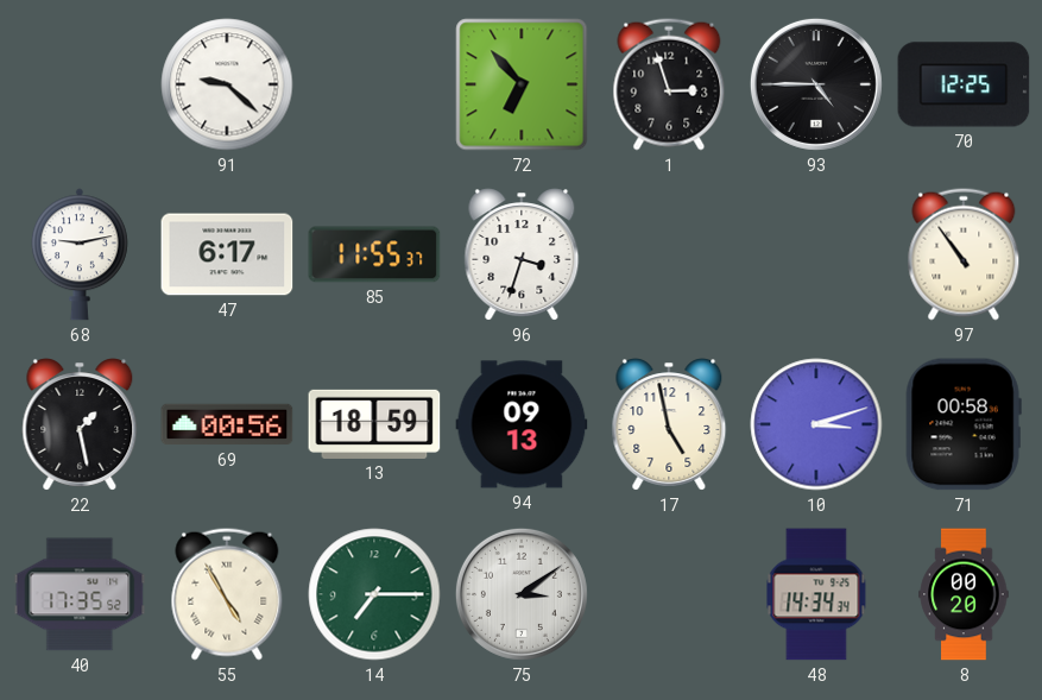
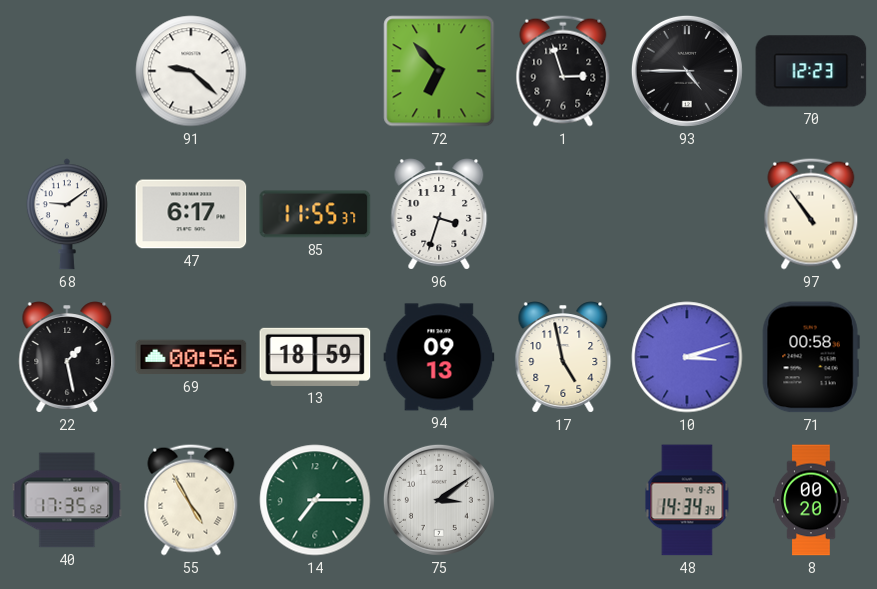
70: 12:25 -> 12:23
68: 9:13 -> 9:09
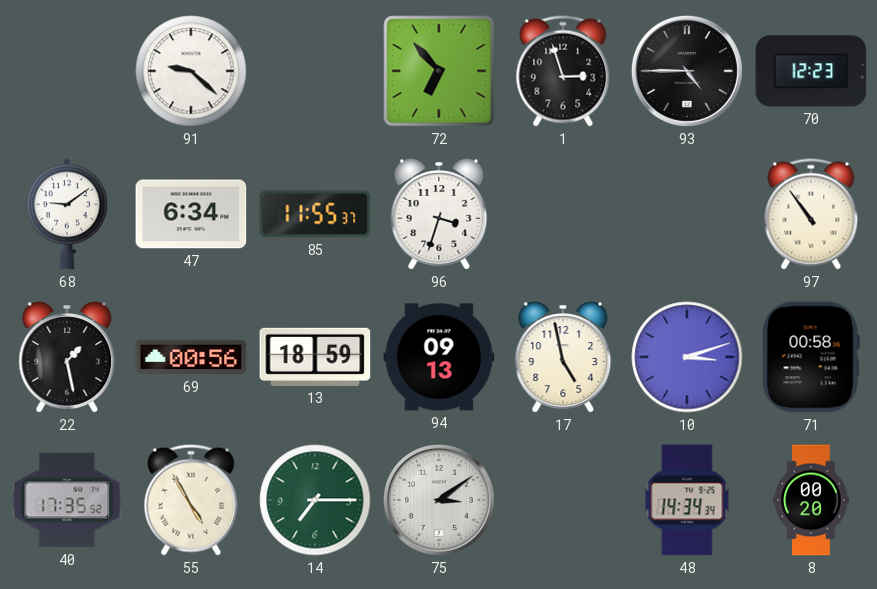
47: 6:17 -> 6:34
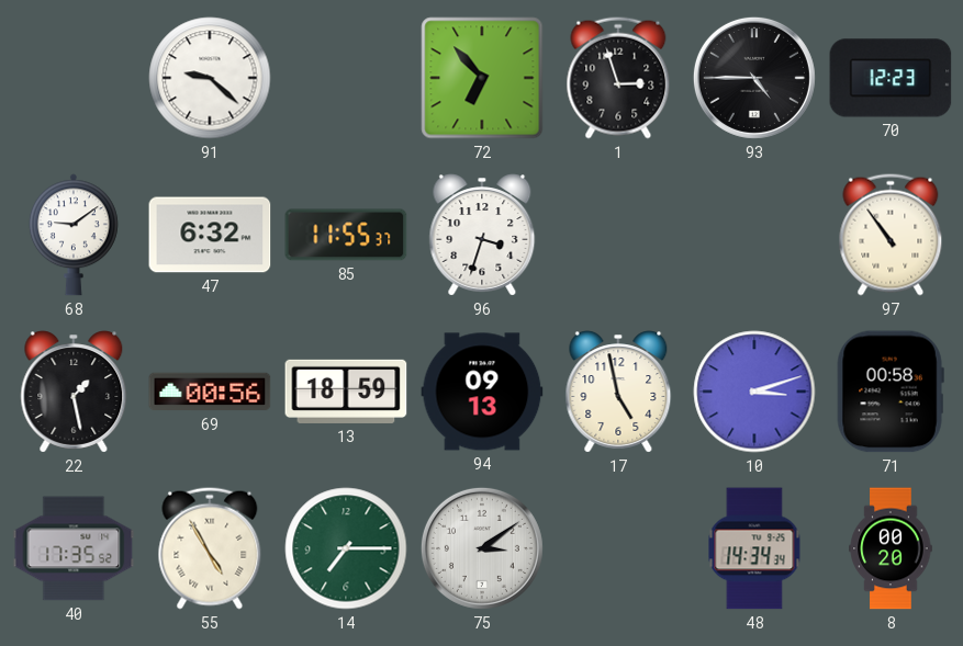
47: 6:34 -> 6:32
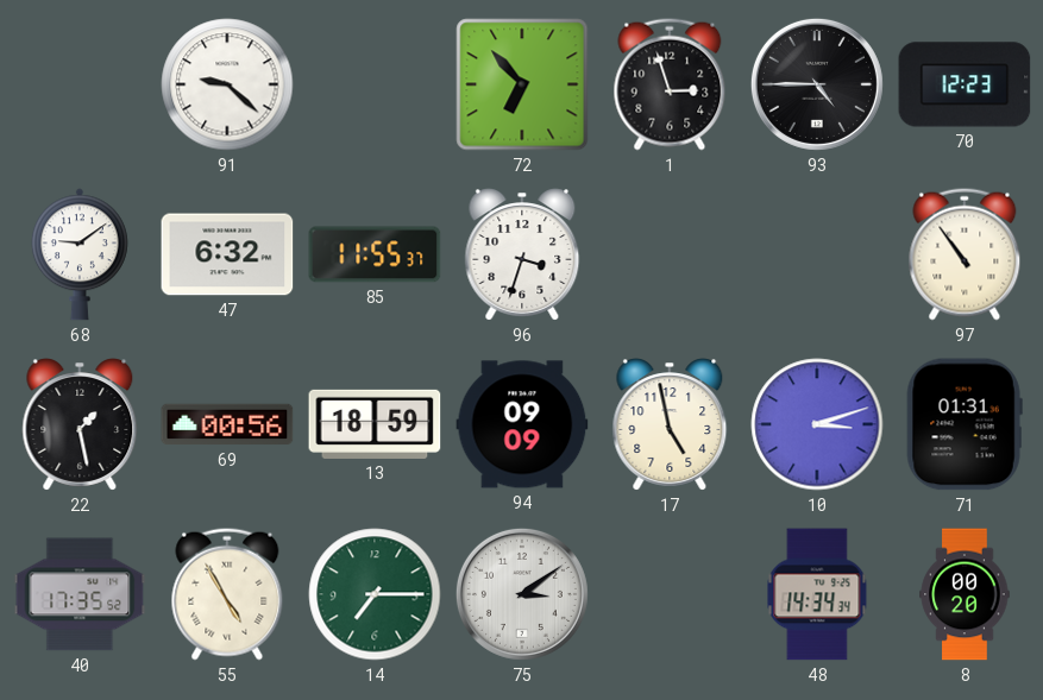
94: 09:13 -> 09:09
71: 00:58 -> 01:31
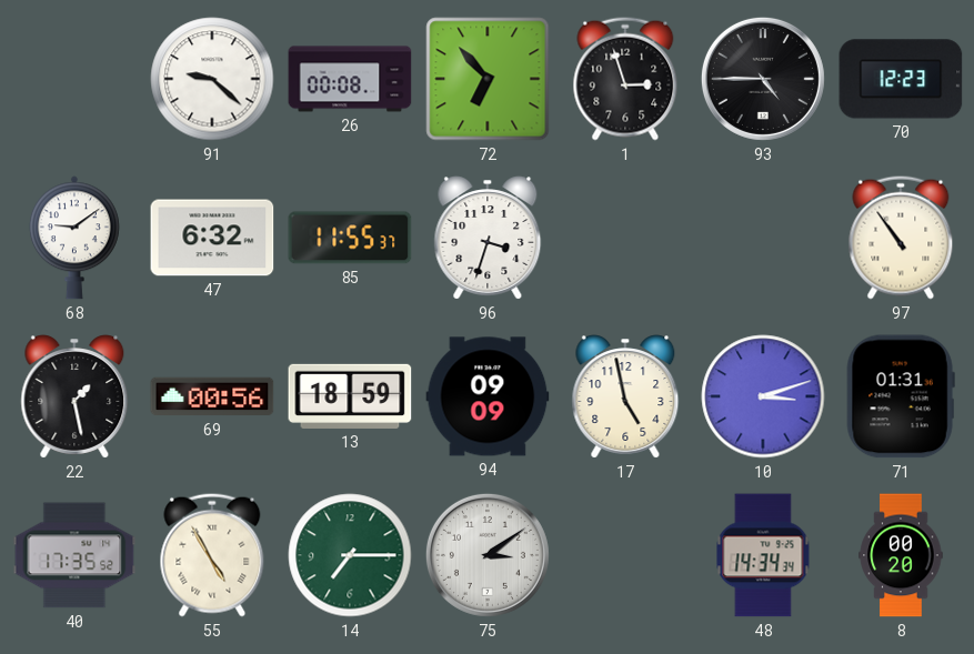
26: none -> 00:08
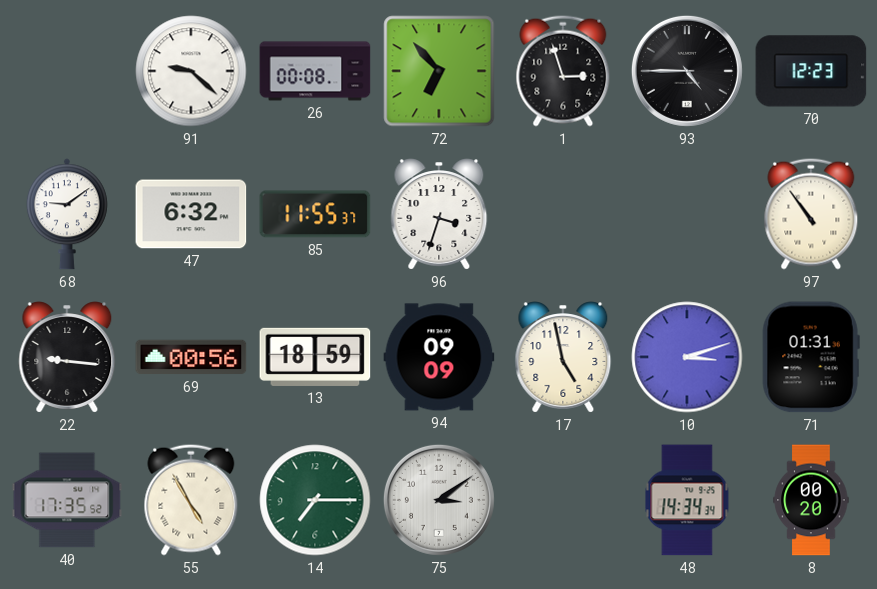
22: 1:28 -> 9:16
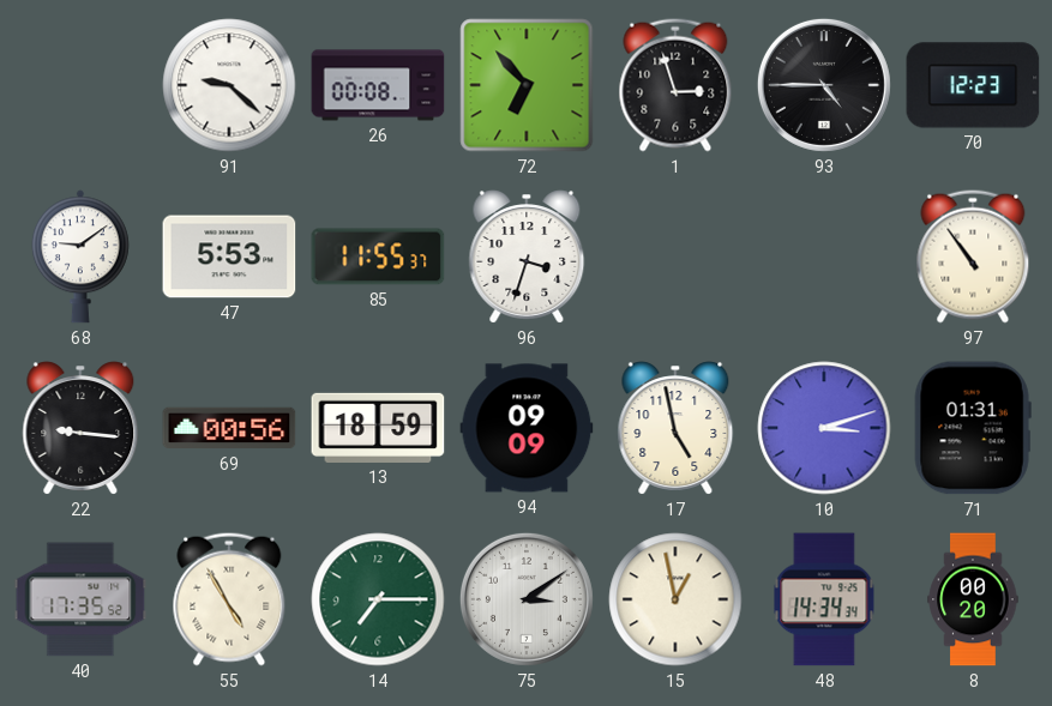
47: 6:32 -> 5:53
15: none -> 12:58
